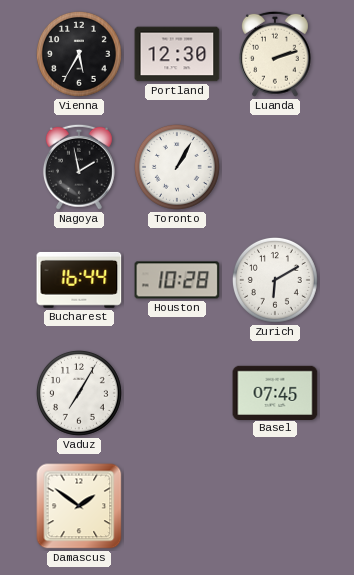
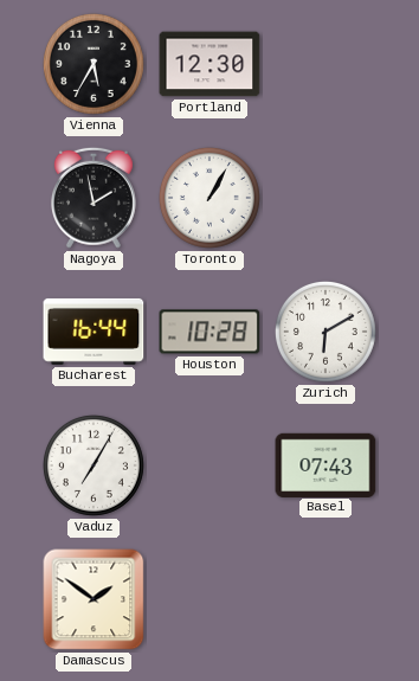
Luanda: 2:12 -> none
Basel: 07:45 -> 07:43
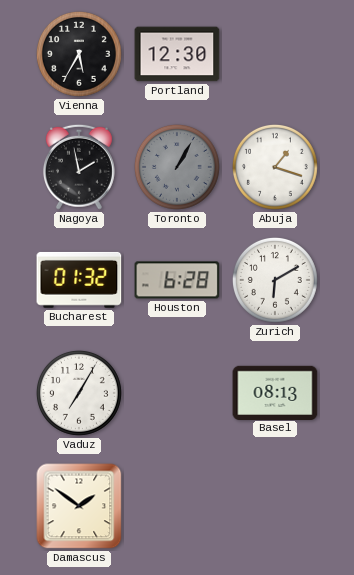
Toronto dial: white -> grey
Abuja: none -> 1:18
Bucharest: 16:44 -> 01:32
Houston: 10:28 -> 6:28
Basel: 07:43 -> 08:13
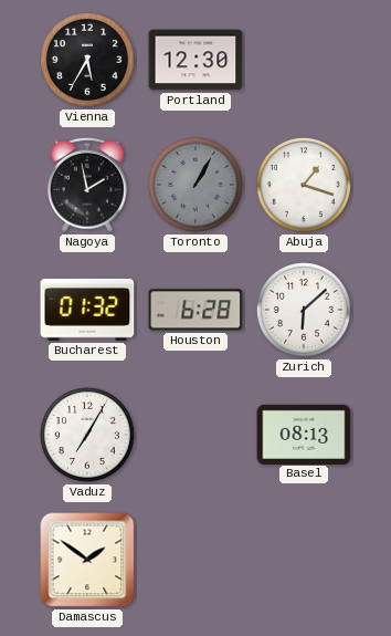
Zurich: 6:10 -> 6:08
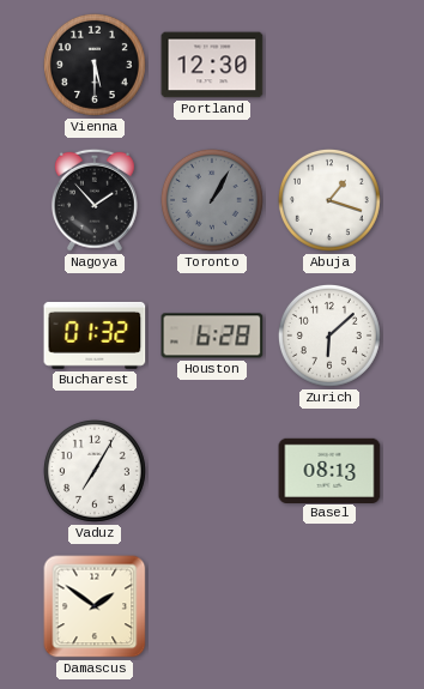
Vienna: 5:35 -> 5:30
Nagoya: 1:58 -> 1:53
